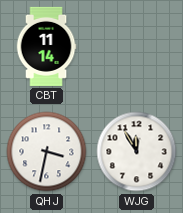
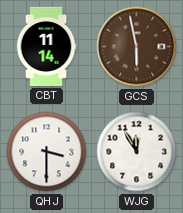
GCS: none -> 5:58
QHJ: 3:32 -> 3:30
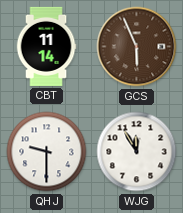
GCS: 5:58 -> 5:56
QHJ: 3:30 -> 9:30
